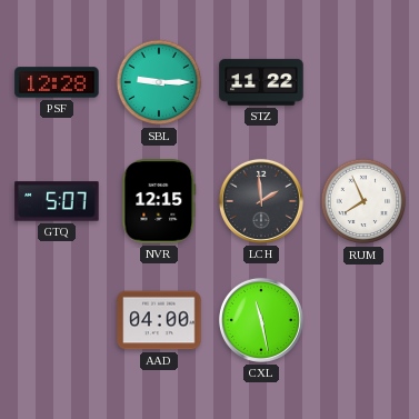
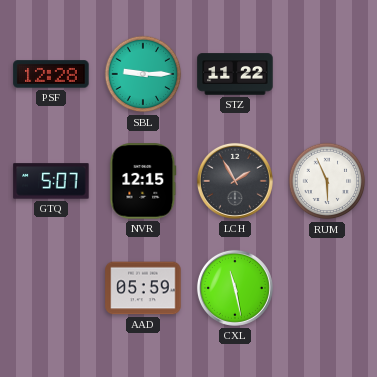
LCH: 1:59 -> 1:55
RUM: 7:56 -> 5:56
AAD: 04:00 -> 05:59
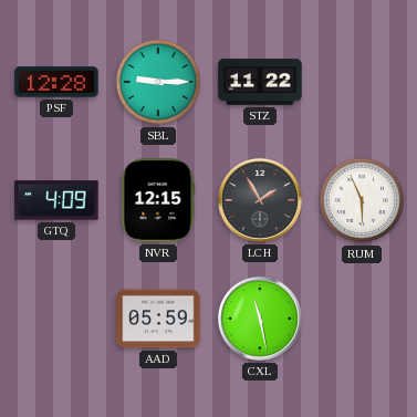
GTQ: 5:07 -> 4:09
